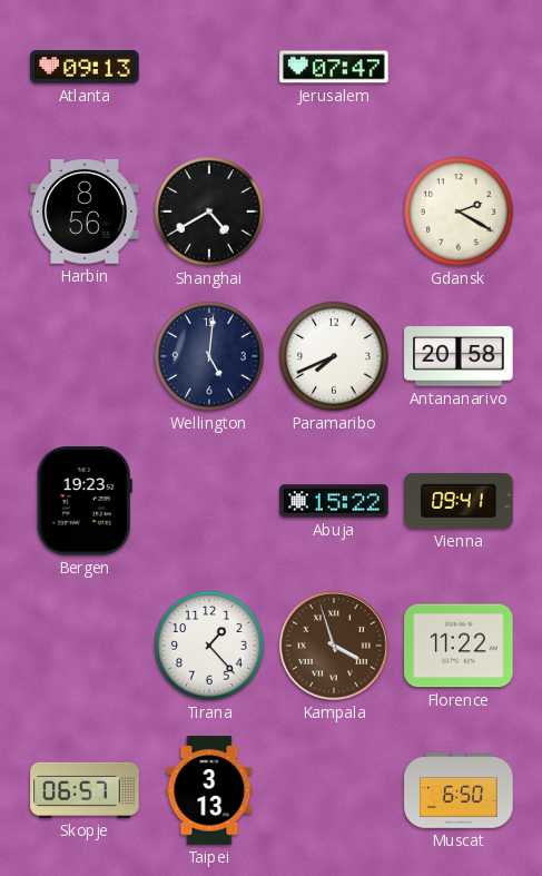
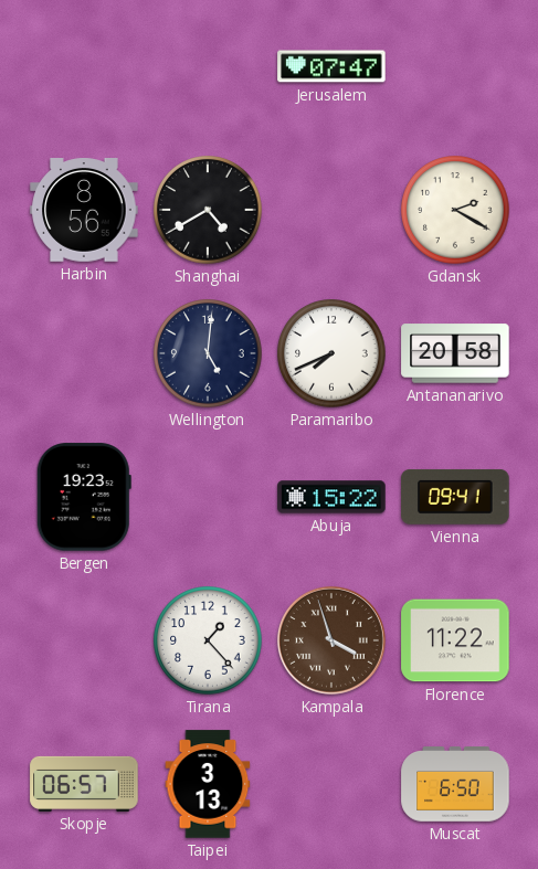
Atlanta: 09:13 -> none
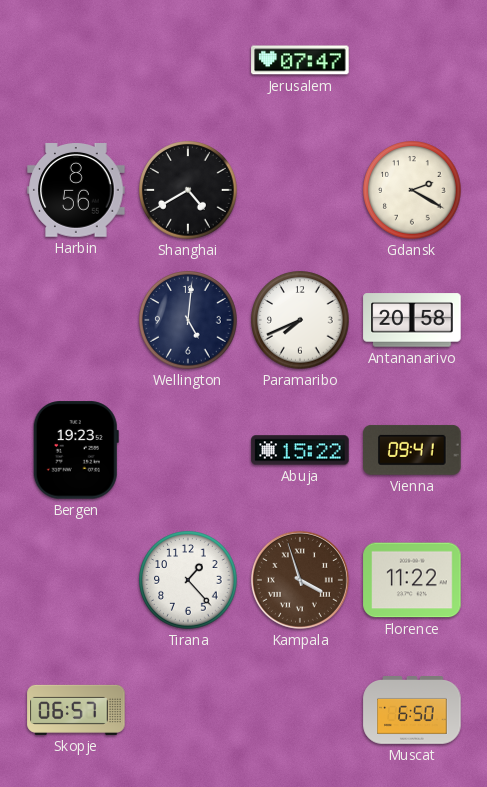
Taipei: 3:13 -> none
